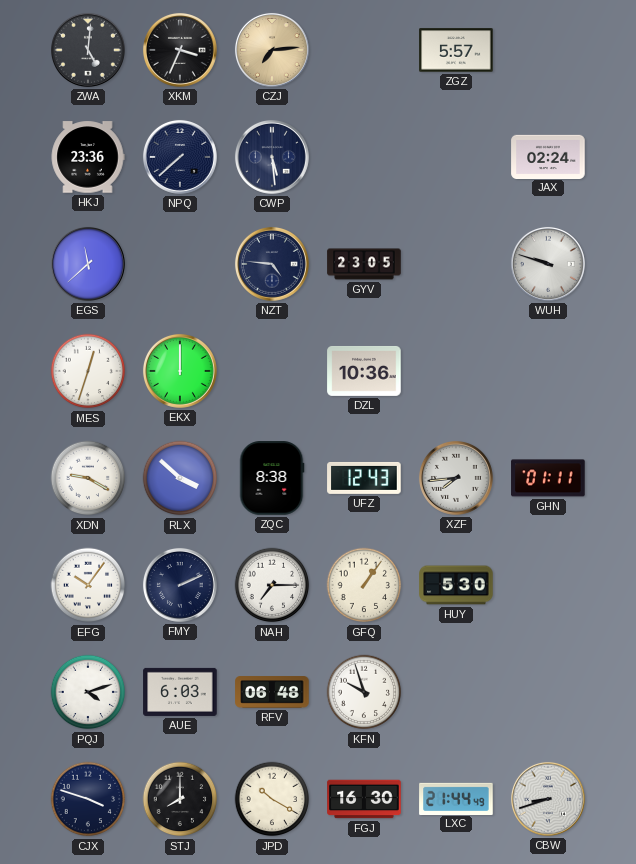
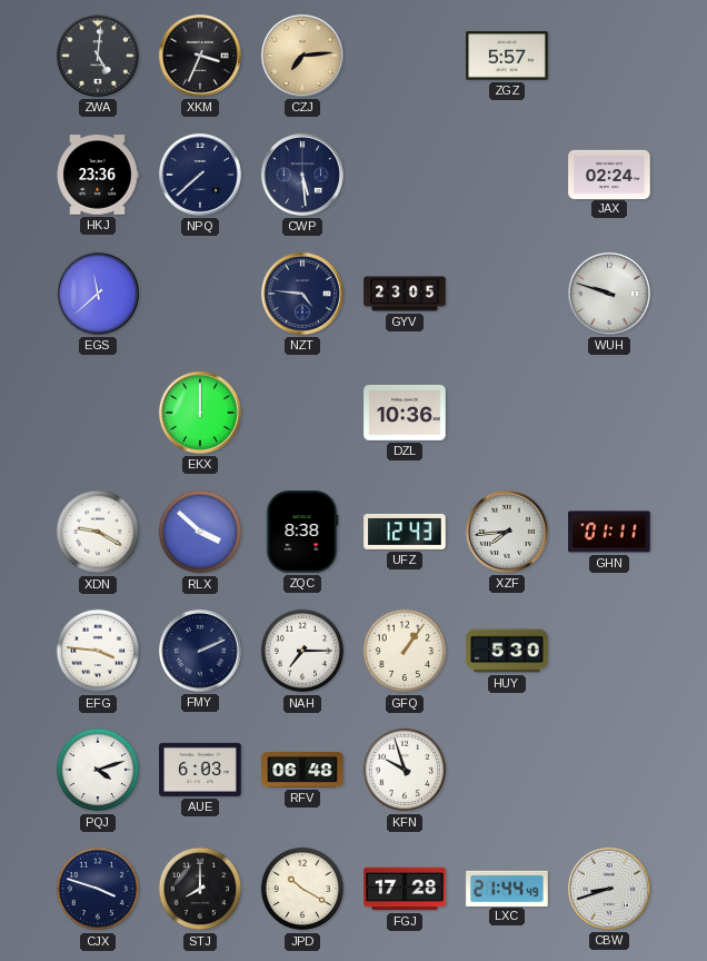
MES: 12:33 -> none
EFG: 10:06 -> 3:46
FGJ: 16:30 -> 17:28
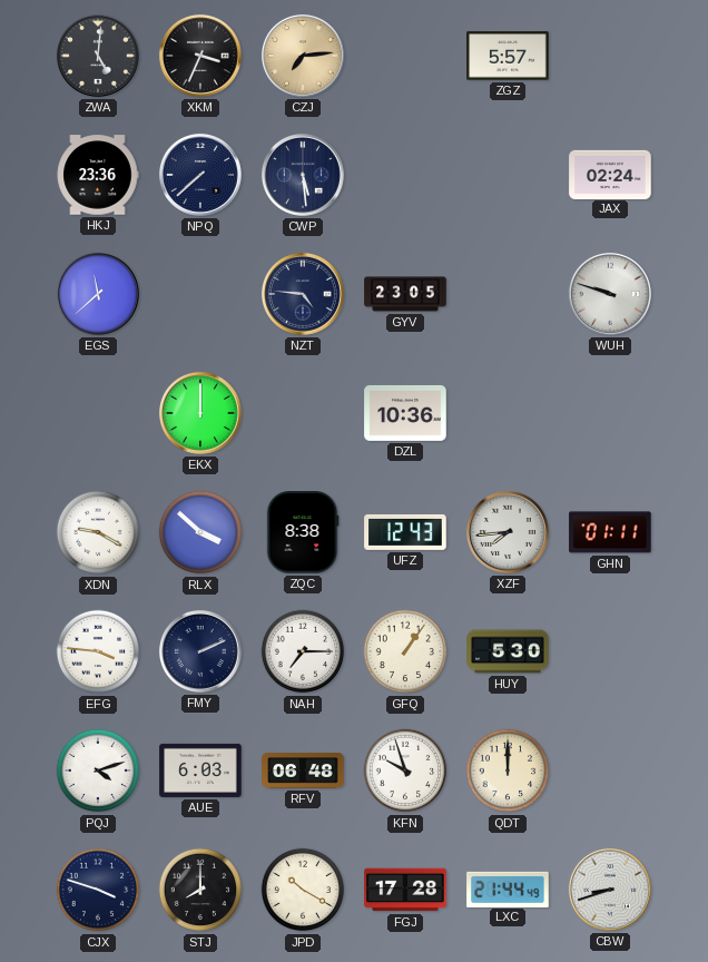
QDT: none -> 12:00
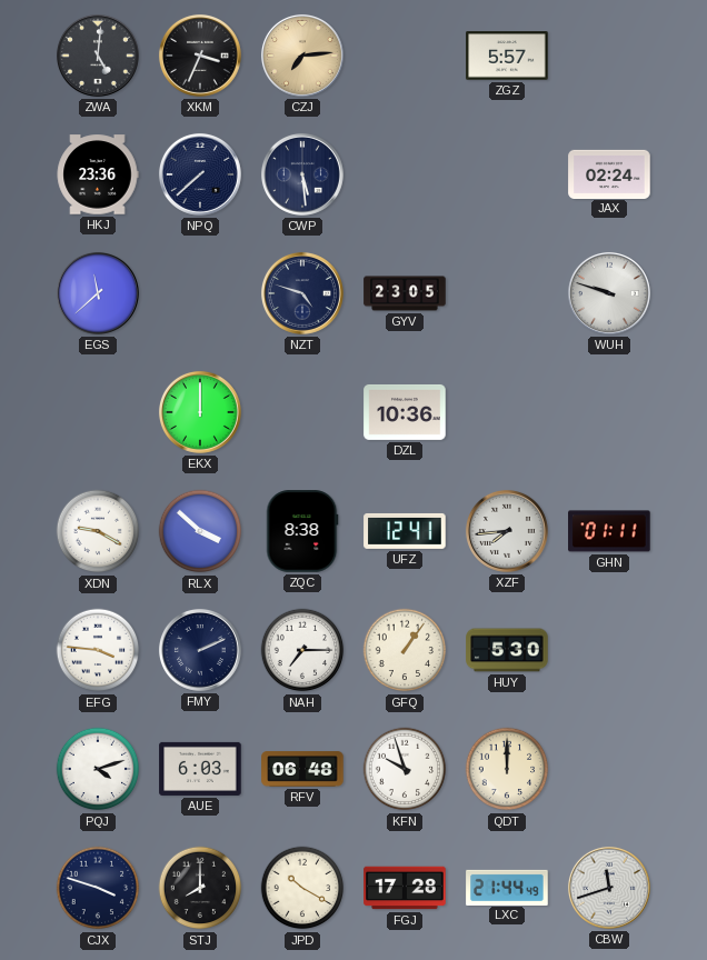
NZT: 4:46 -> 4:48
UFZ: 12:43 -> 12:41
CBW: 8:42 -> 11:42
